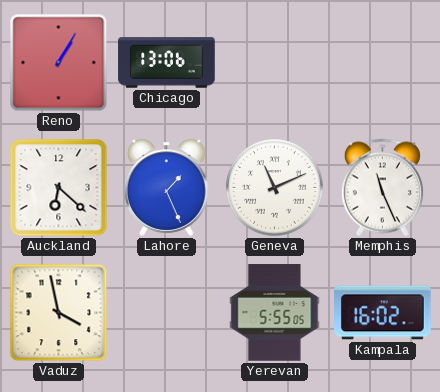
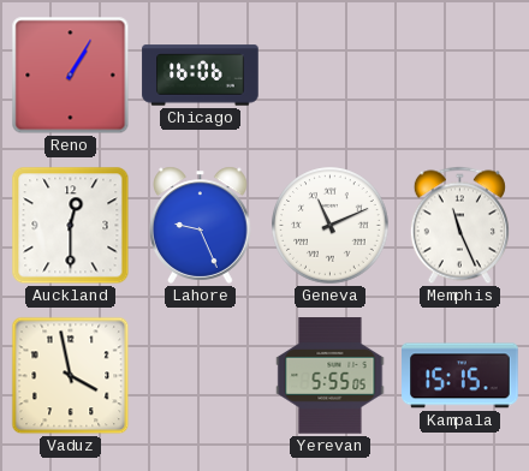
Chicago: 13:06 -> 16:06
Auckland: 6:22 -> 12:30
Lahore: 1:26 -> 9:26
Kampala: 16:02 -> 15:15
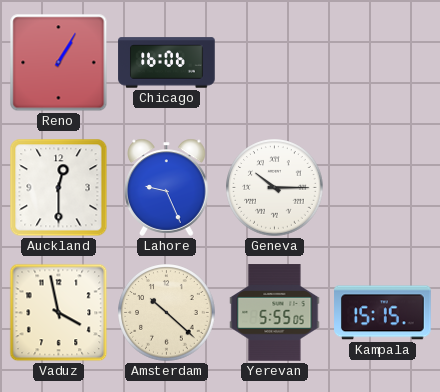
Geneva: 11:11 -> 10:15
Memphis: 11:26 -> none
Amsterdam: none -> 10:22
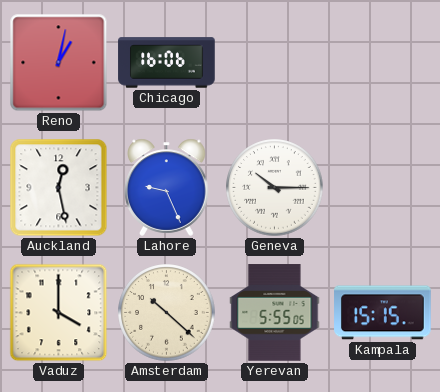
Reno: 1:05 -> 1:02
Auckland: 12:30 -> 12:28
Vaduz: 3:58 -> 4:00
